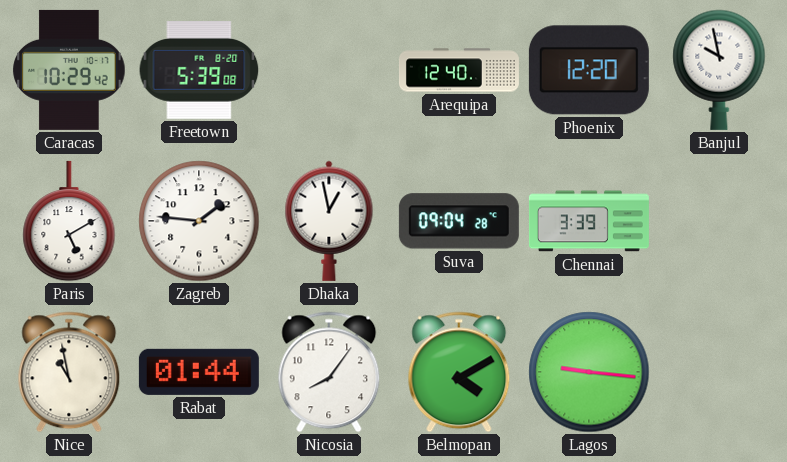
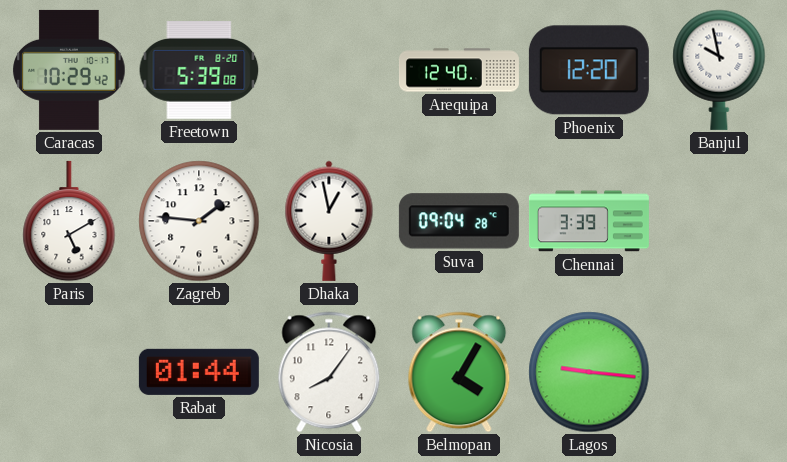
Nice: 10:58 -> none
Belmopan: 4:10 -> 4:05
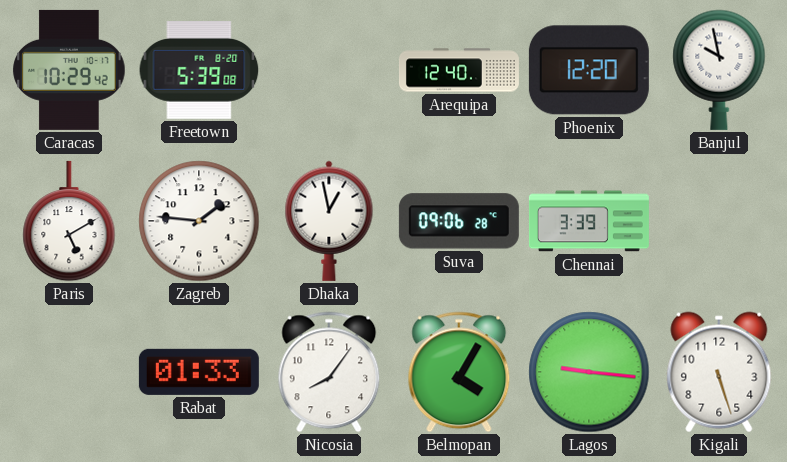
Suva: 09:04 -> 09:06
Rabat: 01:44 -> 01:33
Kigali: none -> 5:27
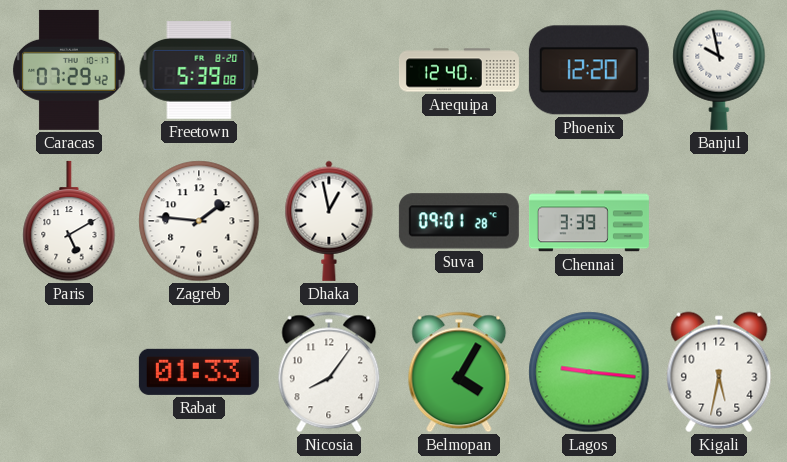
Caracas: 10:29 -> 07:29
Suva: 09:06 -> 09:01
Kigali: 5:27 -> 5:32
